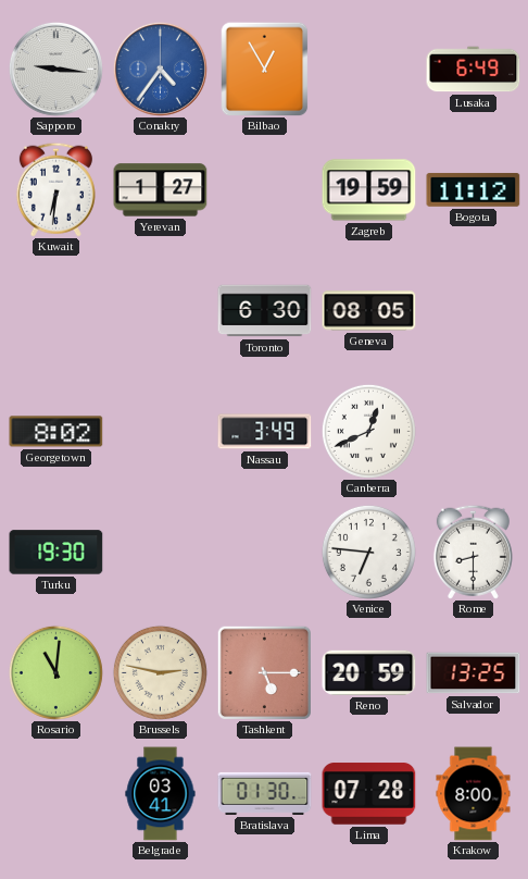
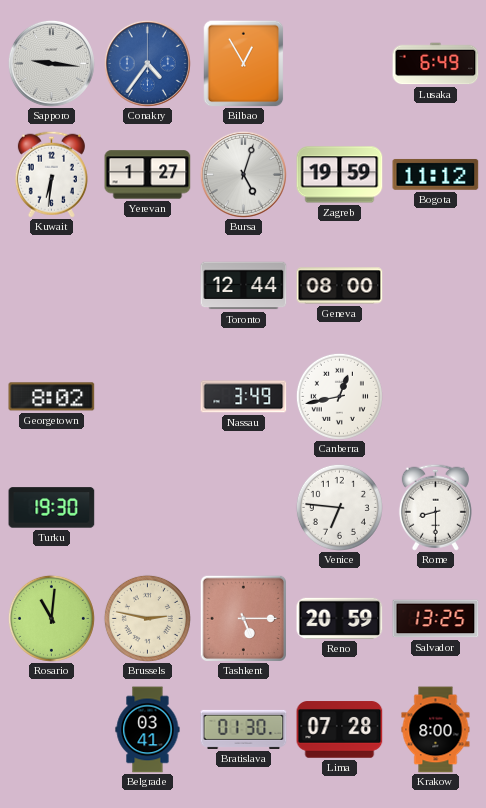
Bursa: none -> 5:03
Toronto: 6:30 -> 12:44
Geneva: 08:05 -> 08:00
Canberra: 12:41 -> 12:43
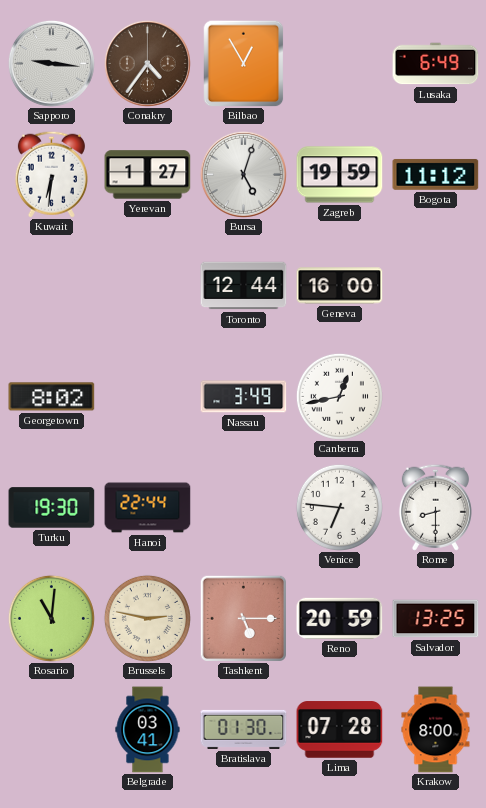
Conakry dial: blue -> brown
Geneva: 08:00 -> 16:00
Hanoi: none -> 22:44
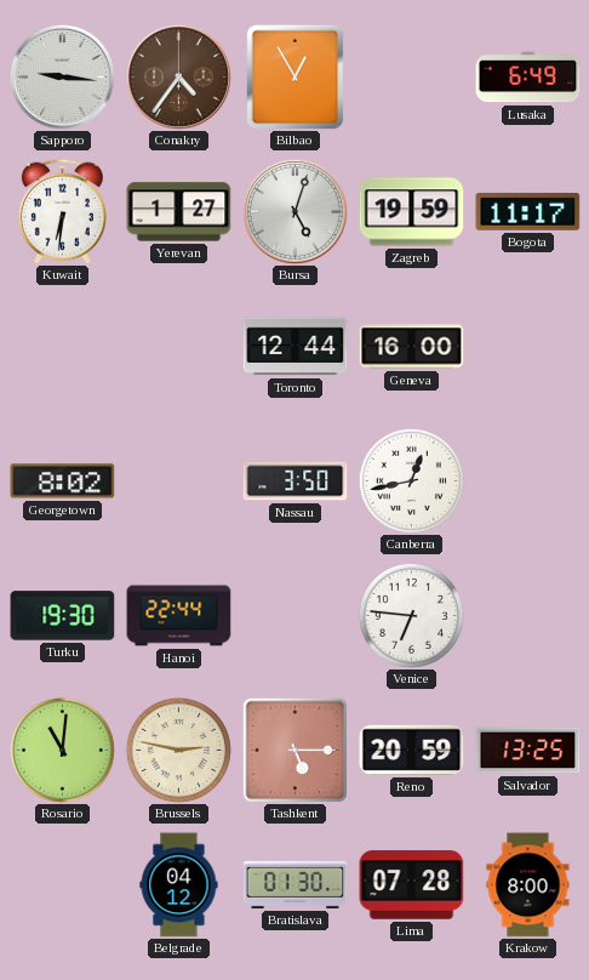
Bogota: 11:12 -> 11:17
Nassau: 3:49 -> 3:50
Rome: 8:30 -> none
Belgrade: 03:41 -> 04:12
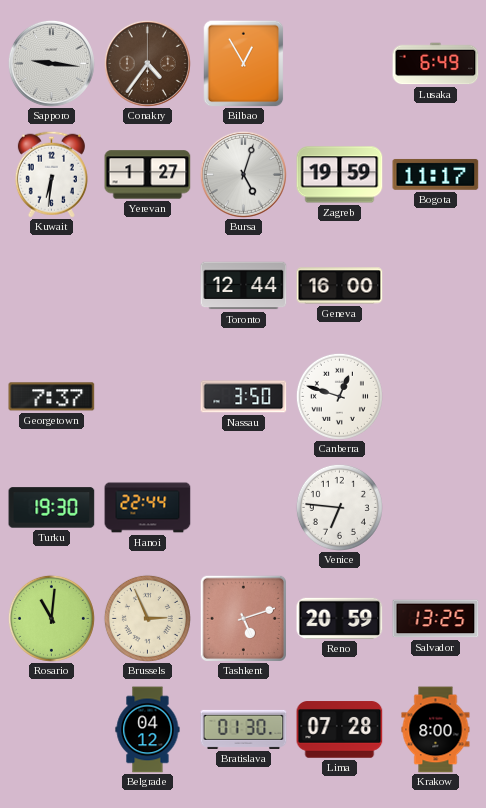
Georgetown: 8:02 -> 7:37
Canberra: 12:43 -> 12:48
Brussels: 2:47 -> 2:56
Tashkent: 5:15 -> 5:12
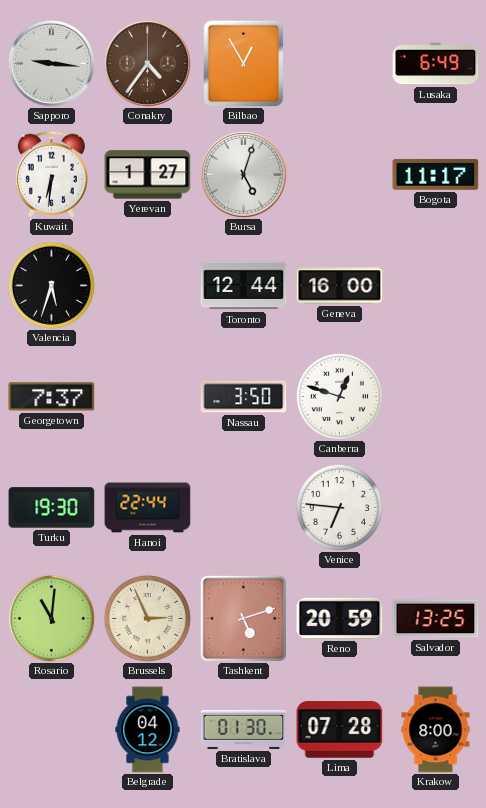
Zagreb: 19:59 -> none
Valencia: none -> 5:33
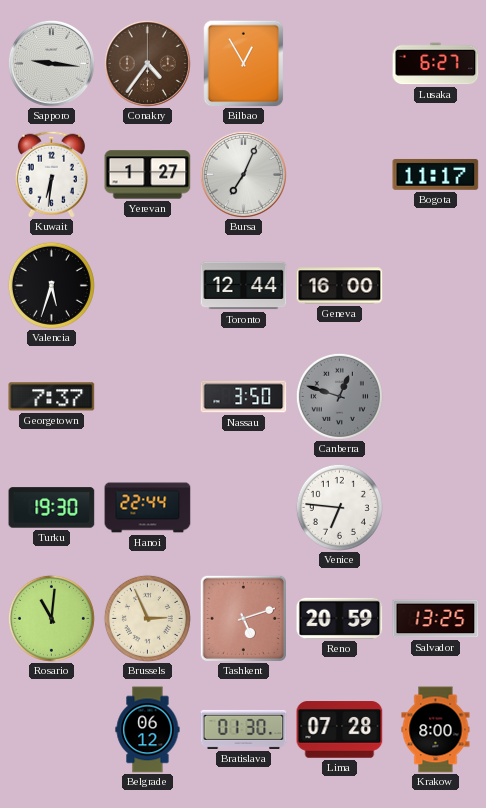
Lusaka: 6:49 -> 6:27
Bursa: 5:03 -> 7:04
Canberra dial: white -> grey
Belgrade: 04:12 -> 06:12
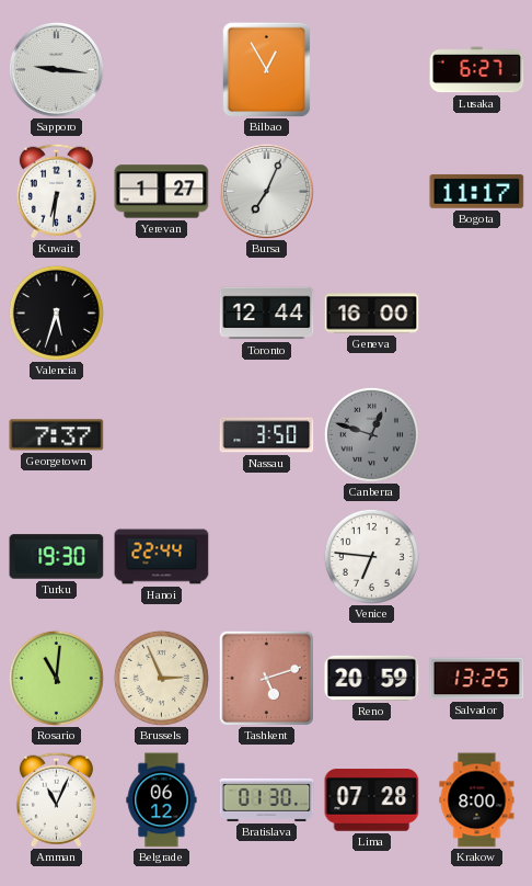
Conakry: 4:36 -> none
Amman: none -> 11:04
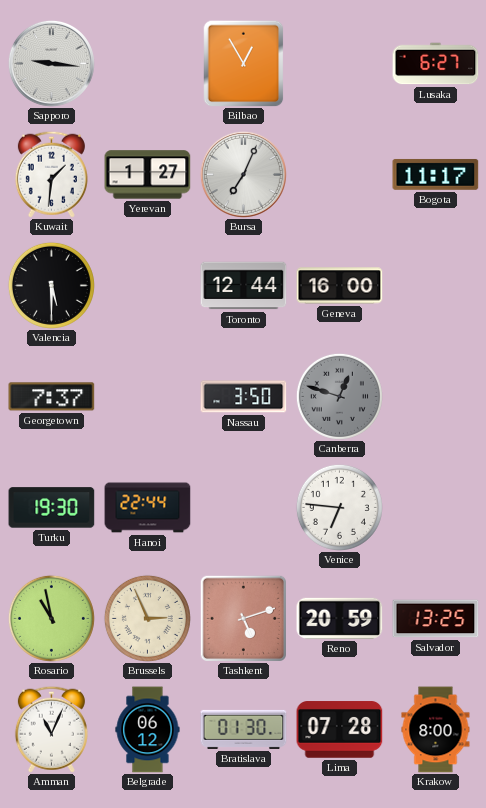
Kuwait: 6:31 -> 1:31
Valencia: 5:33 -> 5:30
Rosario: 11:01 -> 10:58
